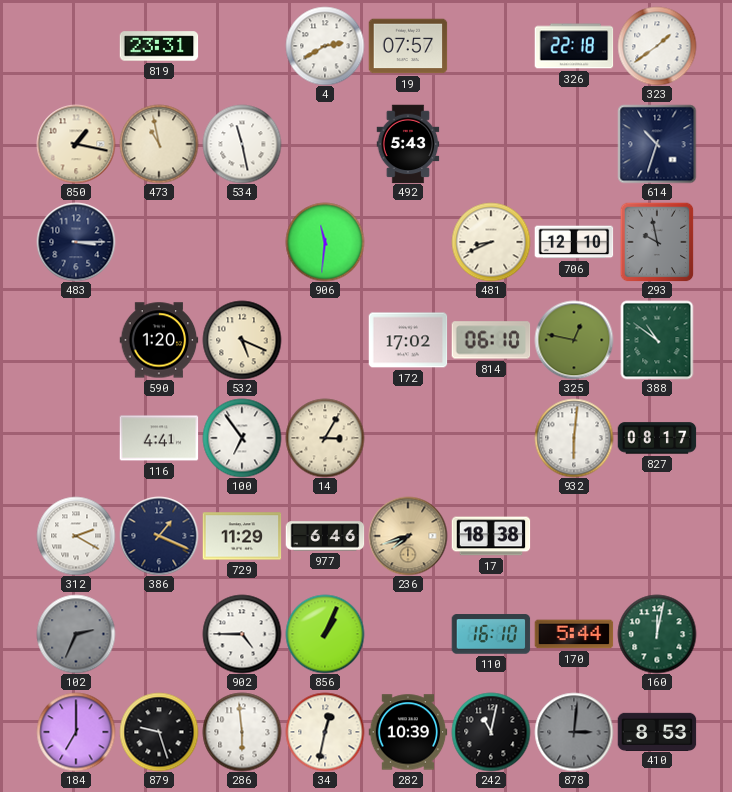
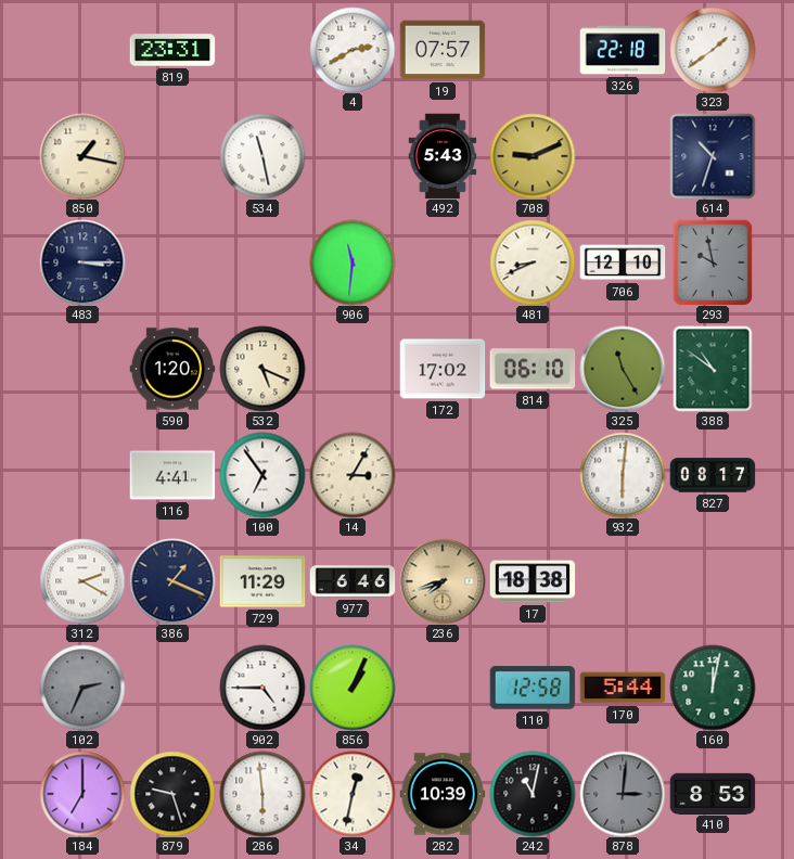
473: 10:58 -> none
708: none -> 9:11
325: 12:47 -> 11:25
110: 16:10 -> 12:58
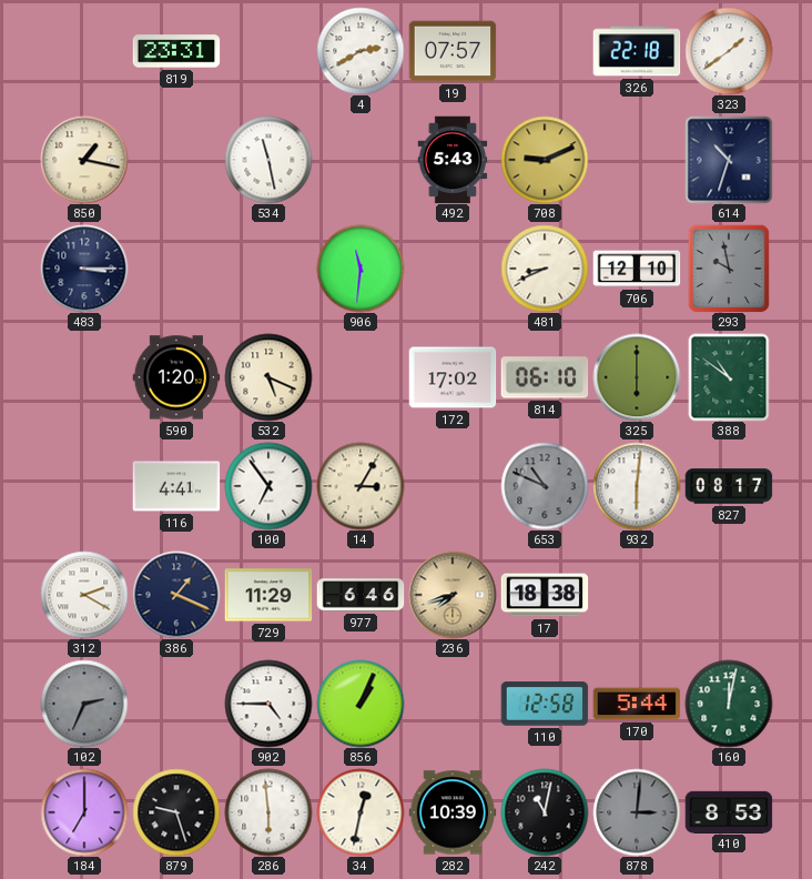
325: 11:25 -> 6:00
653: none -> 10:49
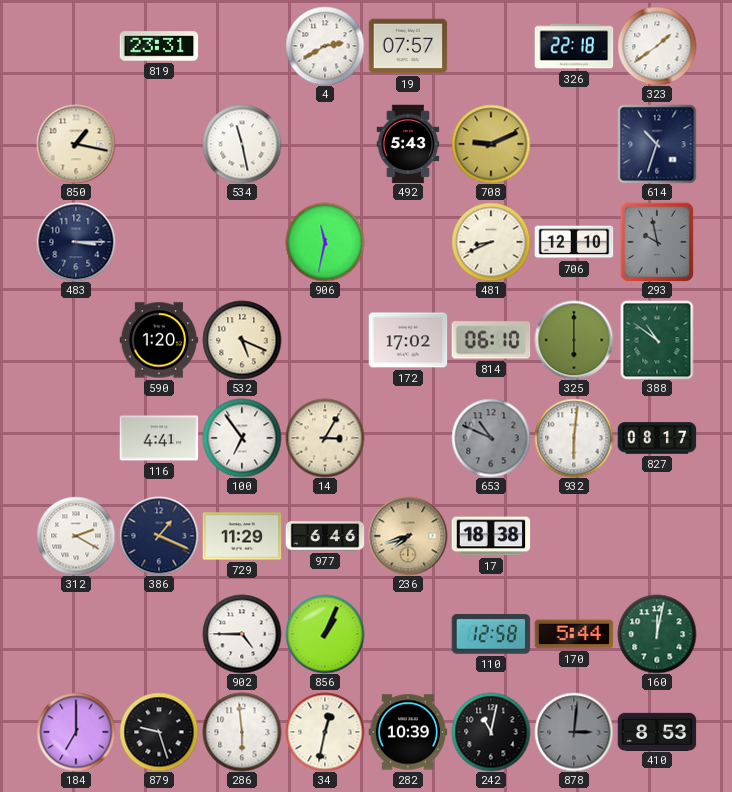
906: 11:31 -> 11:32
102: 2:34 -> none
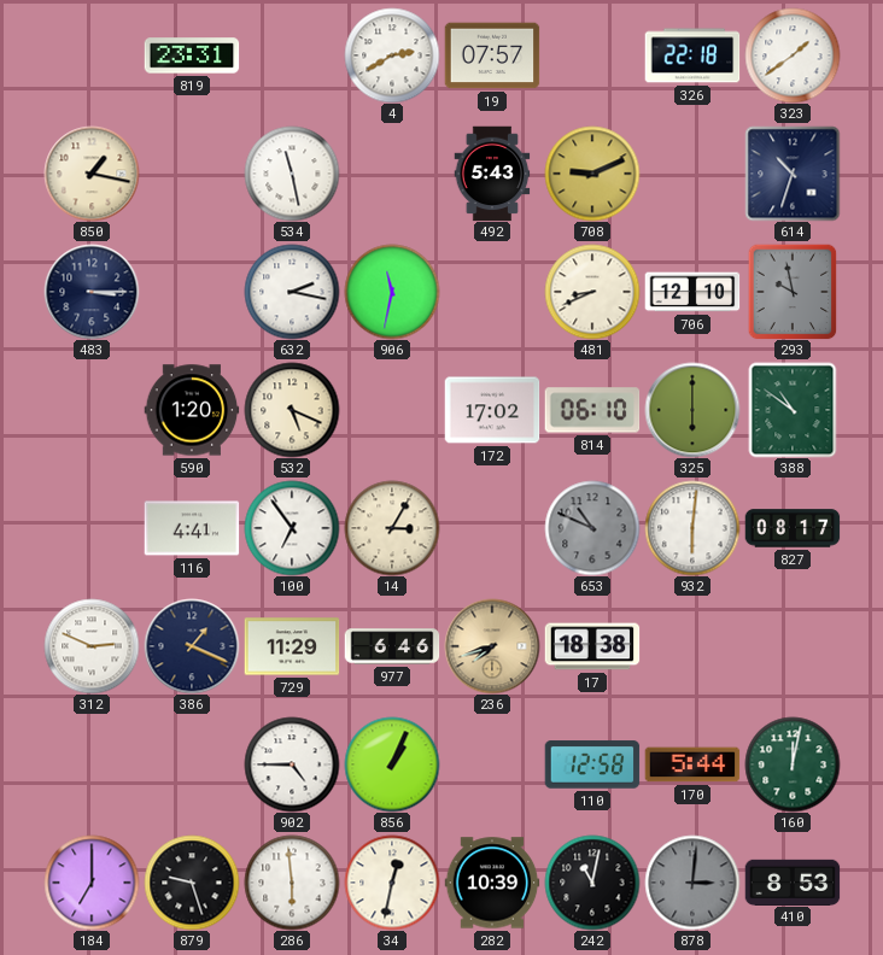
632: none -> 2:17
312: 2:20 -> 2:49
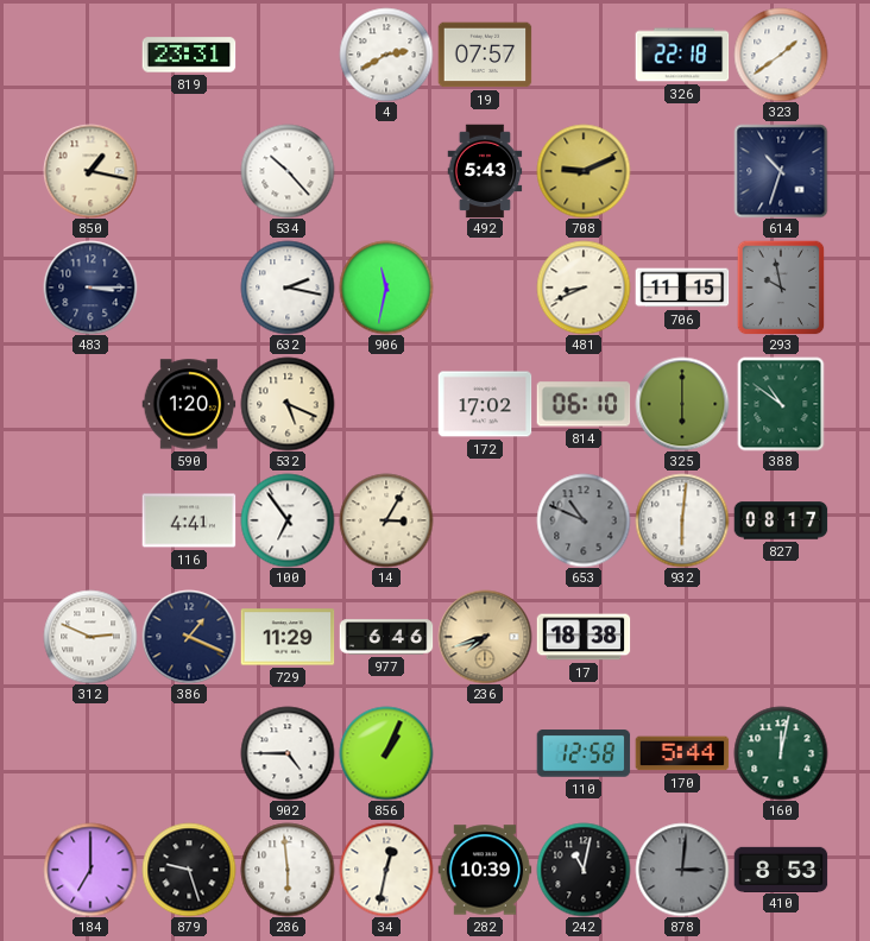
534: 11:28 -> 10:23
706: 12:10 -> 11:15
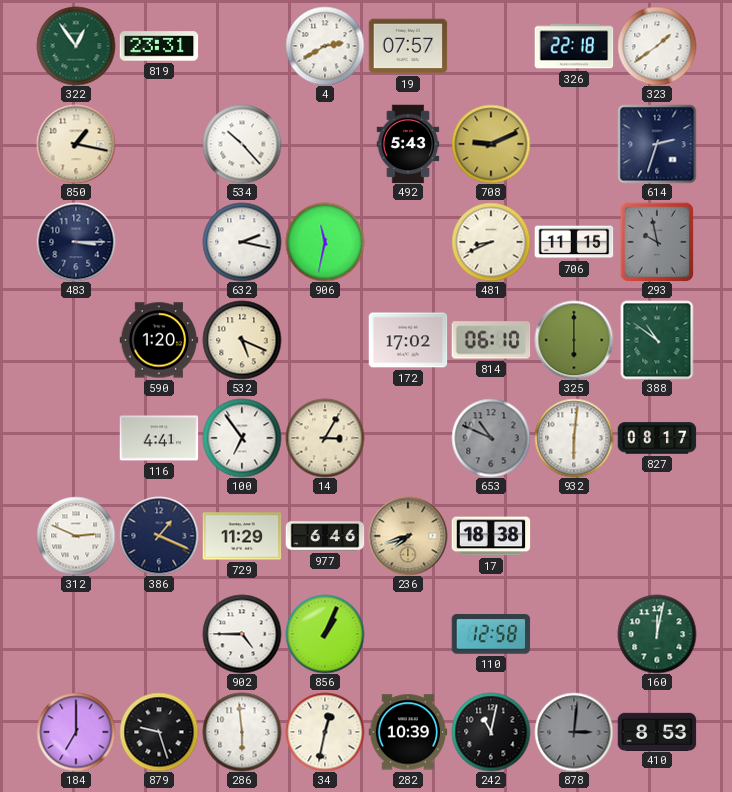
322: none -> 12:54
614: 10:33 -> 2:33
170: 5:44 -> none
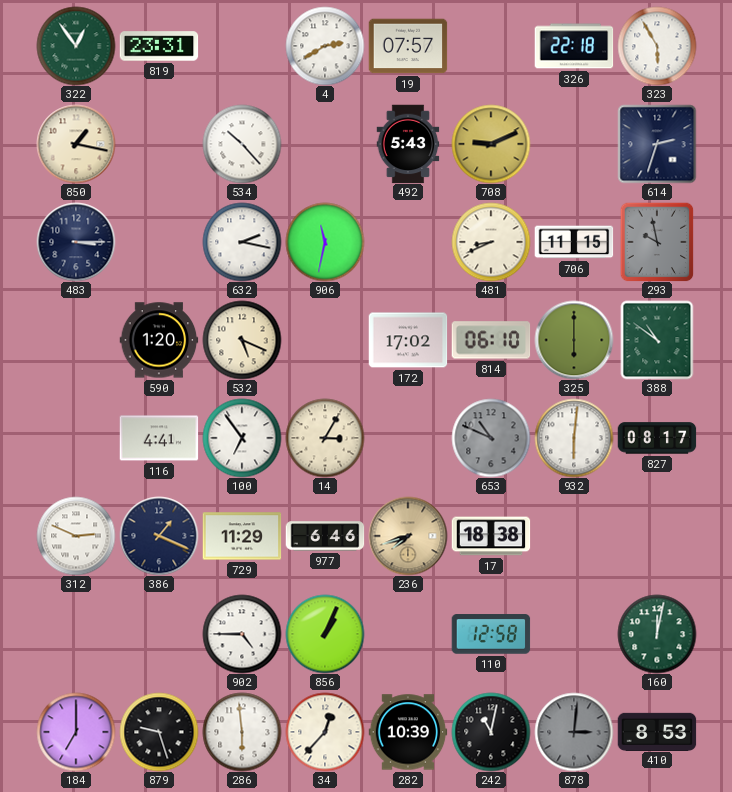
323: 1:39 -> 5:55
34: 12:32 -> 12:37
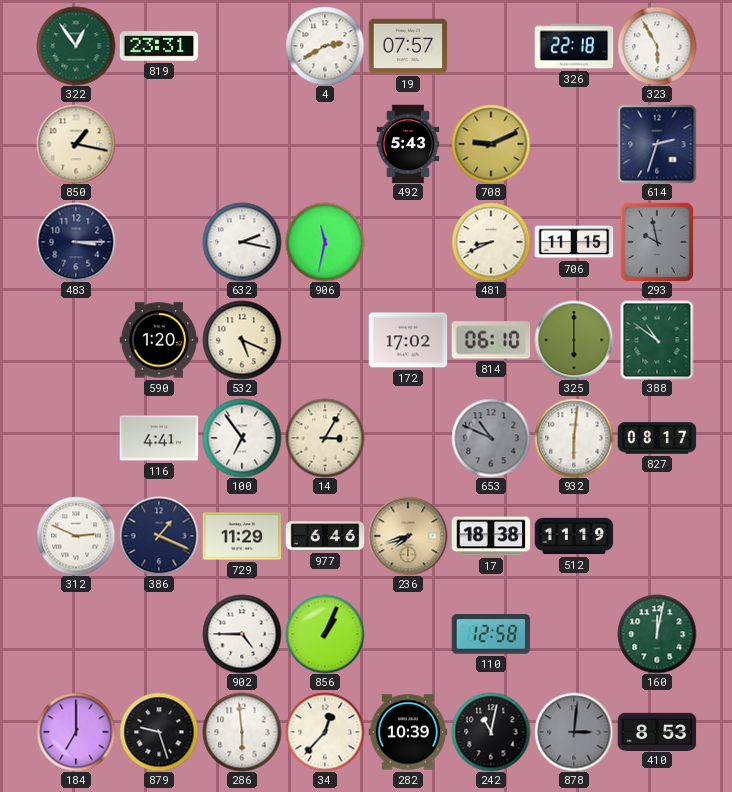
534: 10:23 -> none
512: none -> 11:19
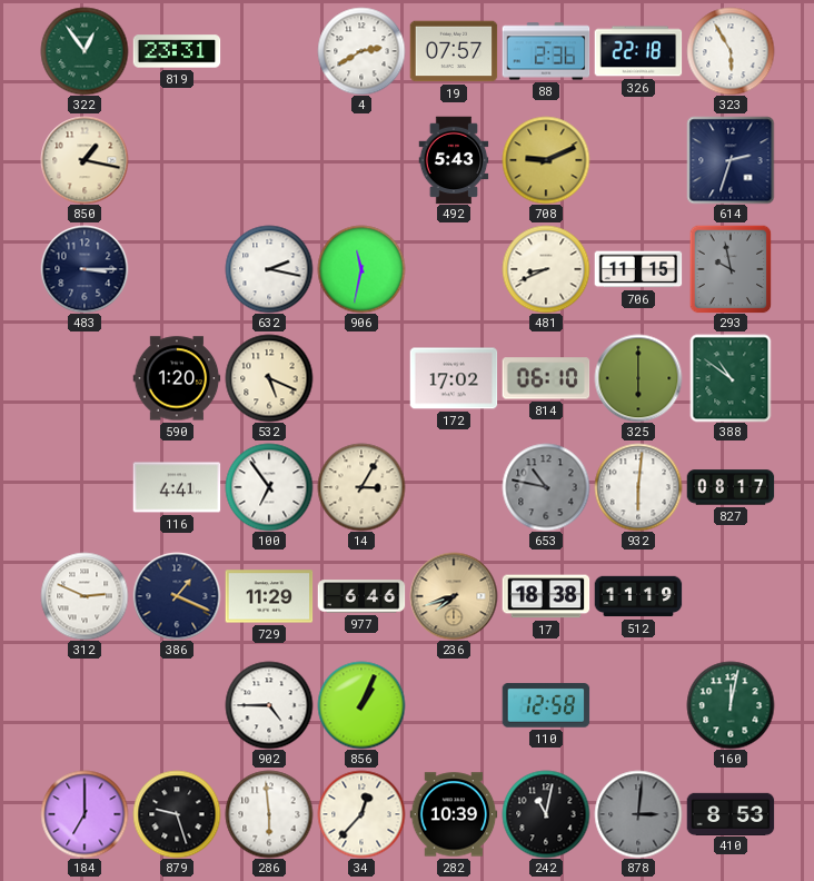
88: none -> 2:36
653: 10:49 -> 10:47
